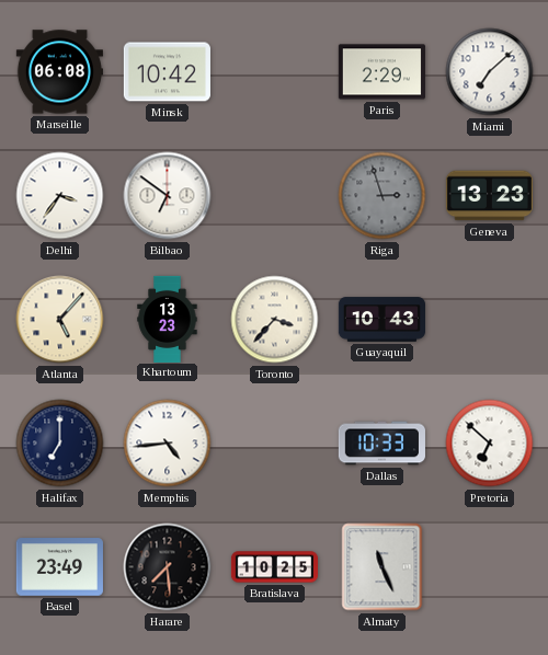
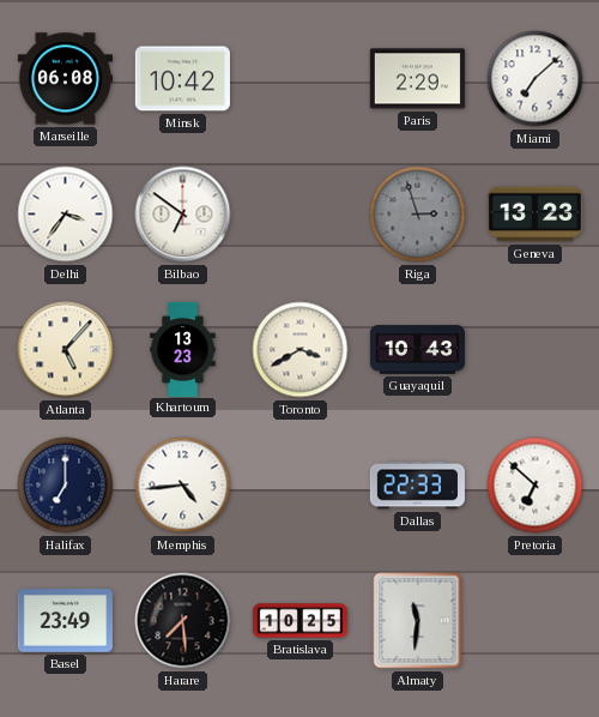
Toronto: 3:37 -> 3:40
Dallas: 10:33 -> 22:33
Almaty: 11:26 -> 11:31
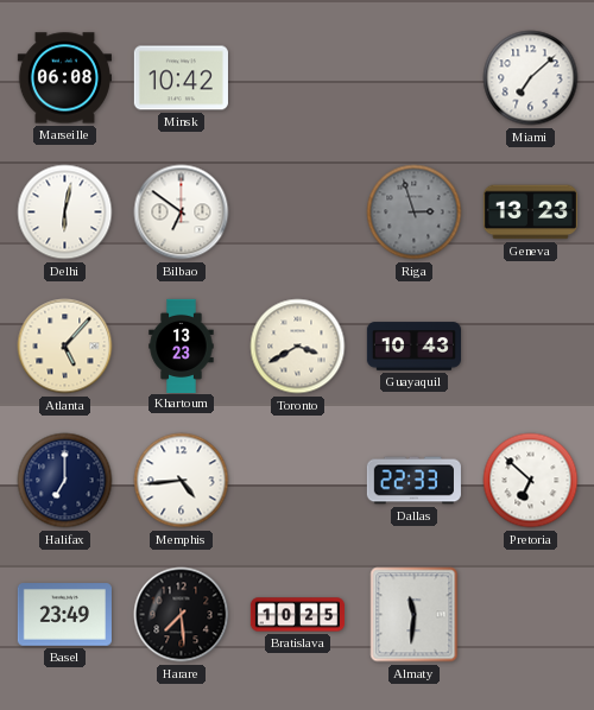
Paris: 2:29 -> none
Delhi: 3:36 -> 6:02
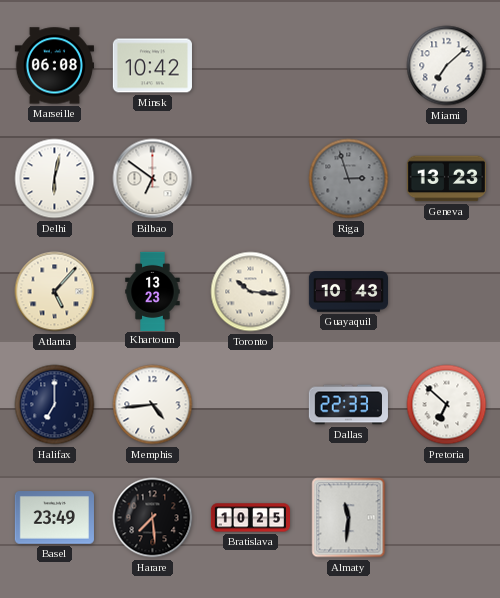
Toronto: 3:40 -> 10:16
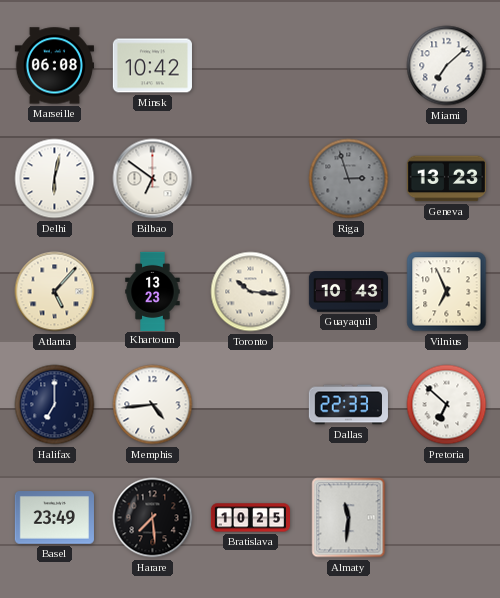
Vilnius: none -> 6:56
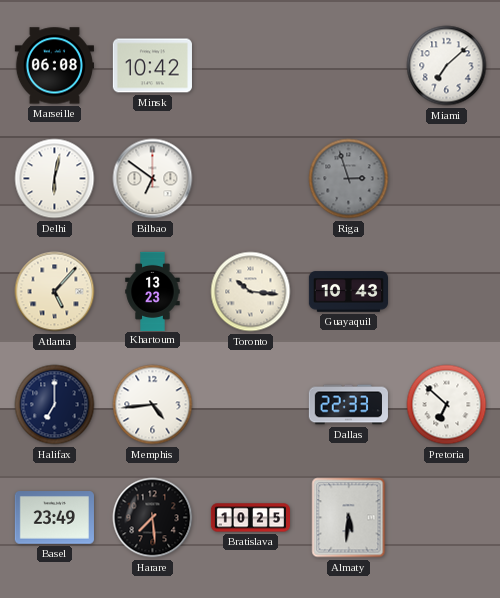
Geneva: 13:23 -> none
Vilnius: 6:56 -> none
Almaty: 11:31 -> 5:31
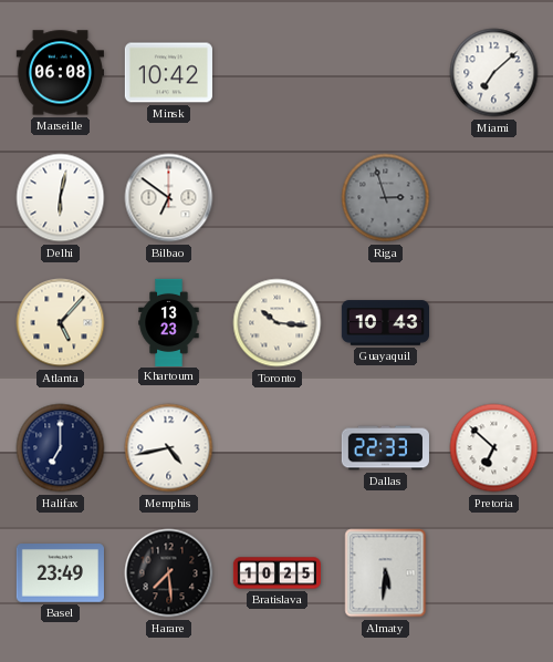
Memphis: 4:44 -> 4:43
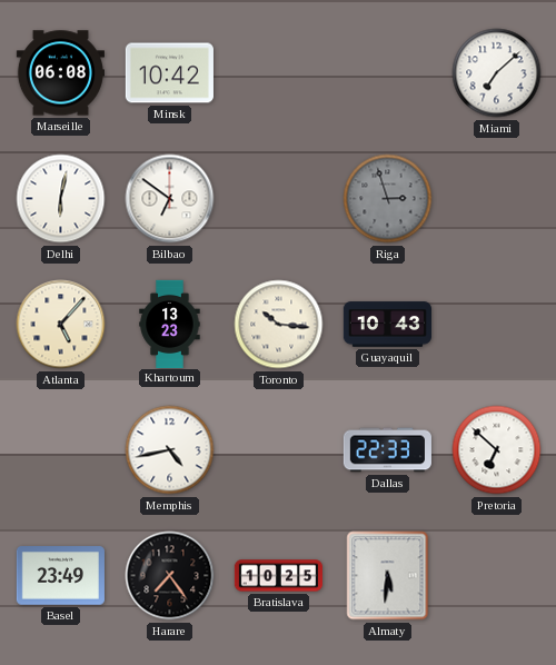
Halifax: 7:00 -> none
Harare: 7:29 -> 7:24
